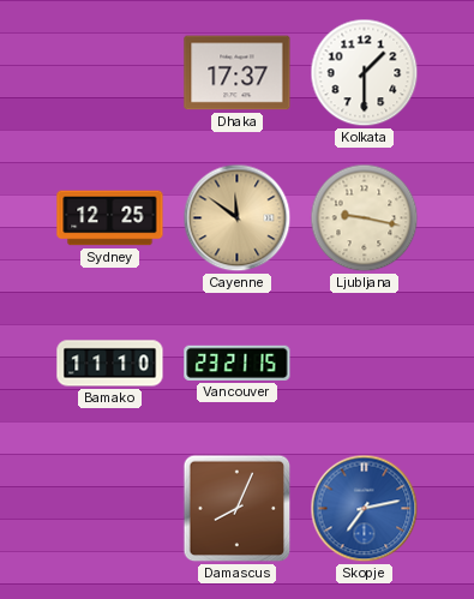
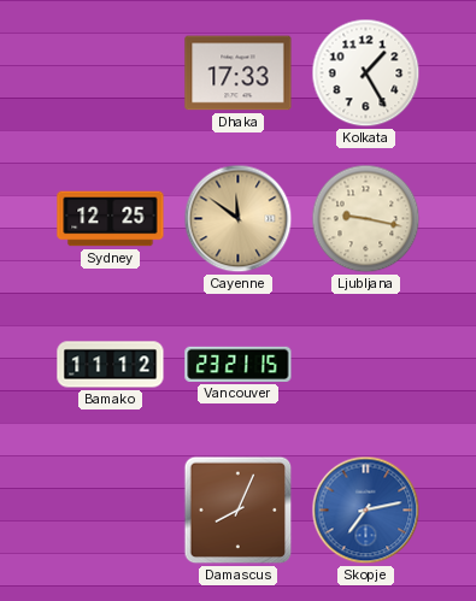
Dhaka: 17:37 -> 17:33
Kolkata: 1:30 -> 1:25
Bamako: 11:10 -> 11:12
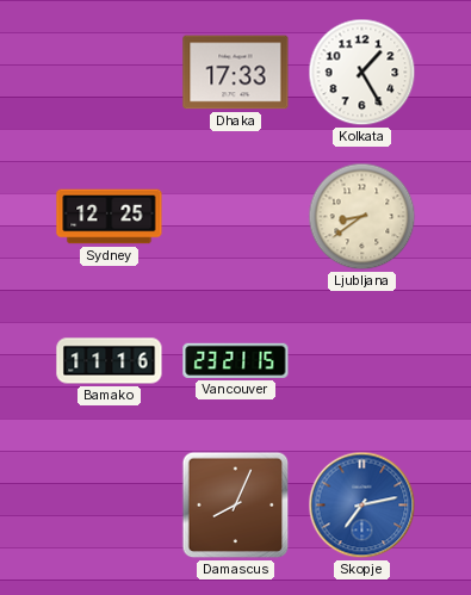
Cayenne: 11:51 -> none
Ljubljana: 9:17 -> 8:39
Bamako: 11:12 -> 11:16
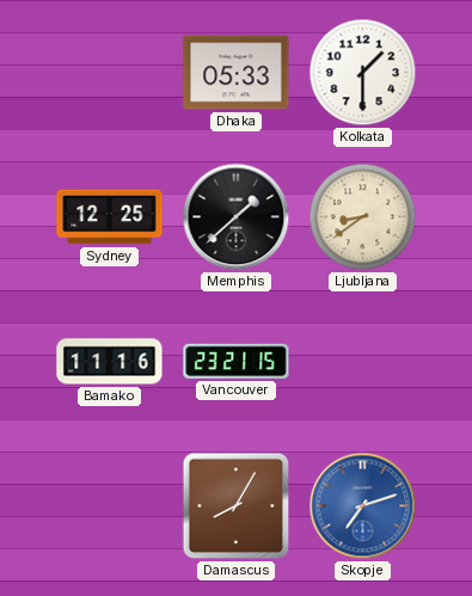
Dhaka: 17:33 -> 05:33
Kolkata: 1:25 -> 1:30
Memphis: none -> 1:38
Damascus: 8:04 -> 8:05
Skopje: 7:13 -> 7:12
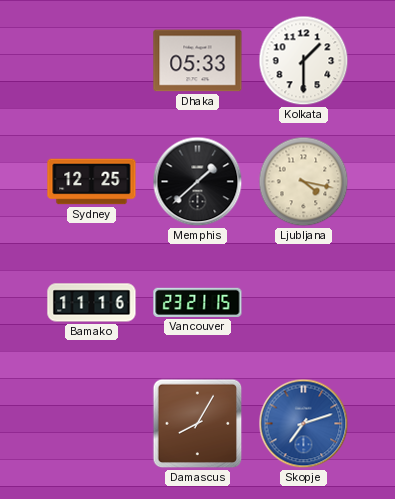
Ljubljana: 8:39 -> 4:17
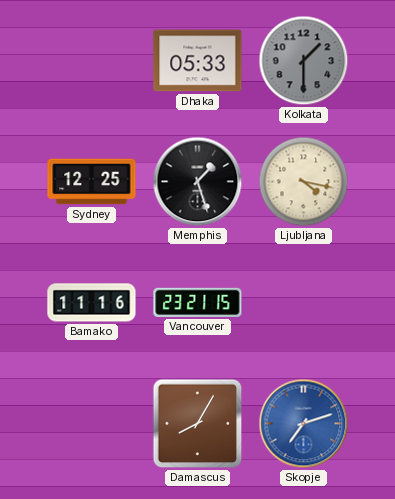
Kolkata dial: white -> grey
Memphis: 1:38 -> 1:27
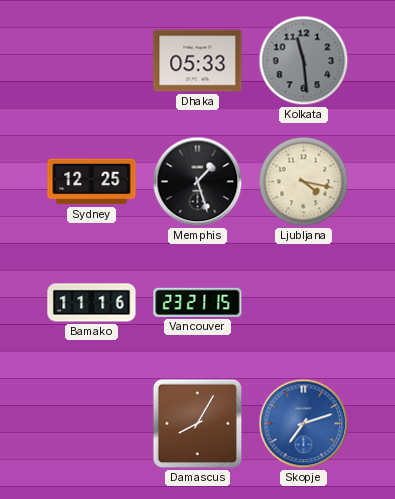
Kolkata: 1:30 -> 11:29
